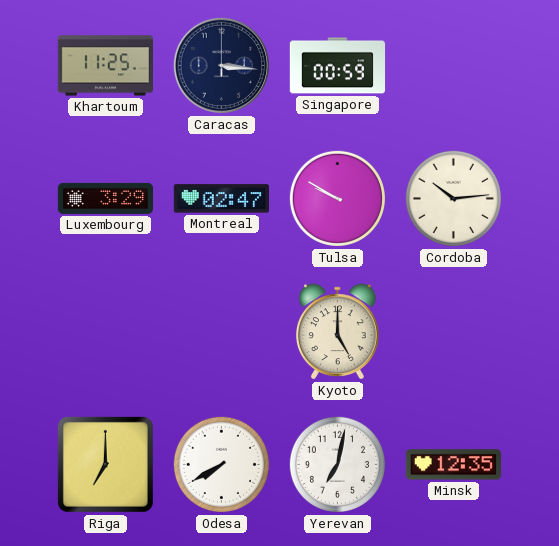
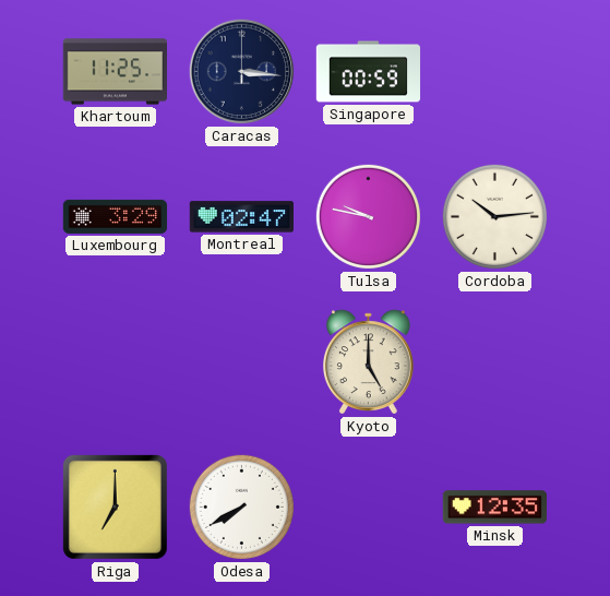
Tulsa: 9:50 -> 9:47
Yerevan: 7:02 -> none
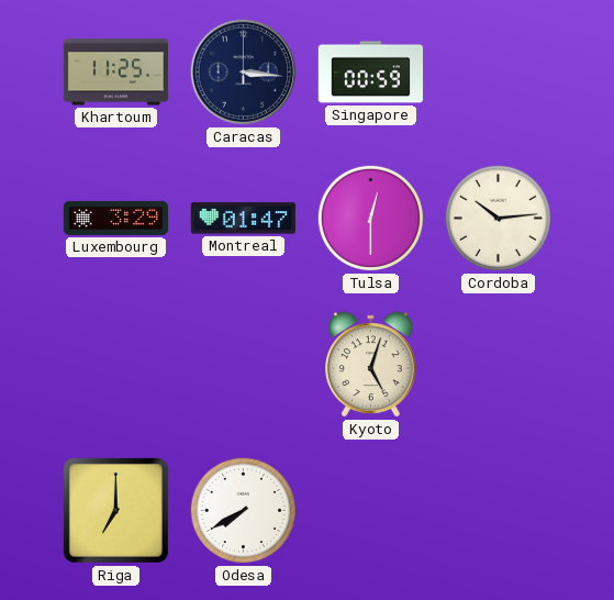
Montreal: 02:47 -> 01:47
Tulsa: 9:47 -> 12:30
Kyoto: 5:00 -> 5:03
Minsk: 12:35 -> none
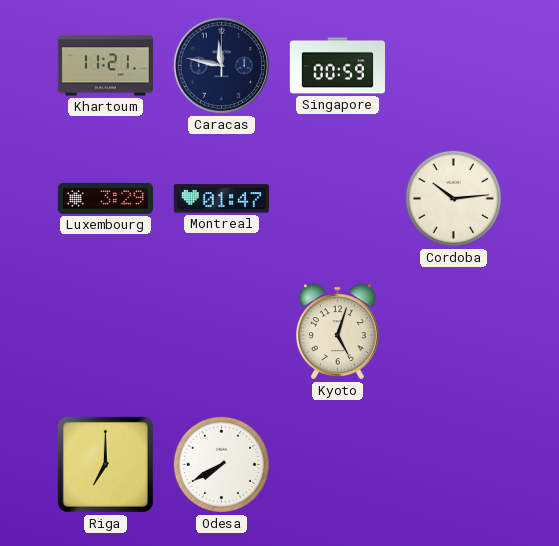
Khartoum: 11:25 -> 11:21
Caracas: 3:16 -> 11:47
Tulsa: 12:30 -> none
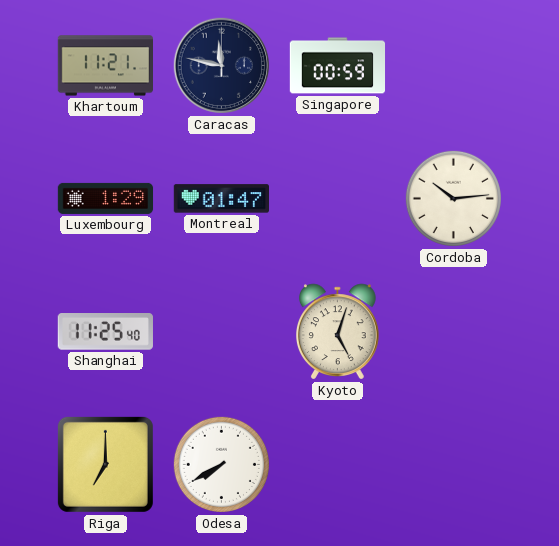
Luxembourg: 3:29 -> 1:29
Shanghai: none -> 11:25
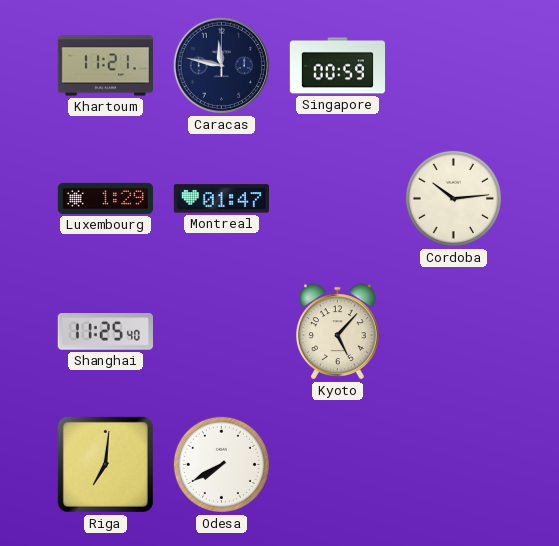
Kyoto: 5:03 -> 5:07
Riga: 7:00 -> 7:01
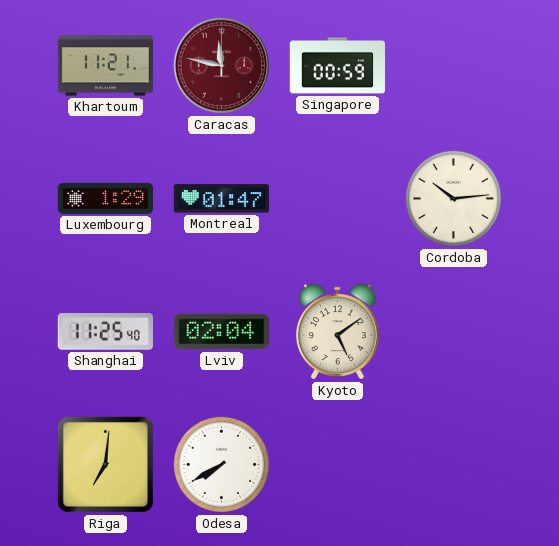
Caracas dial: navy -> burgundy
Lviv: none -> 02:04
Kyoto: 5:07 -> 5:09
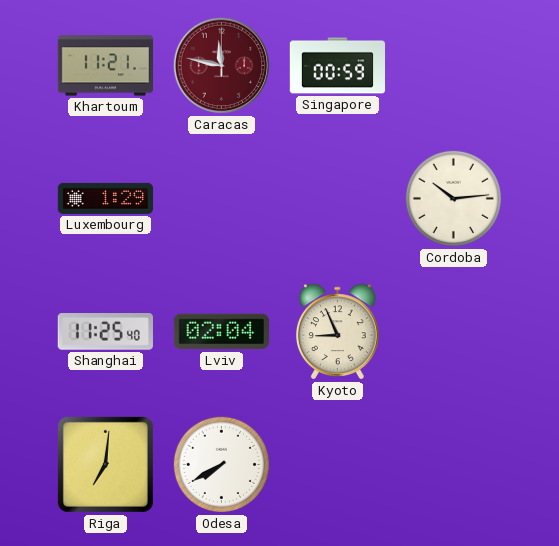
Montreal: 01:47 -> none
Kyoto: 5:09 -> 8:56
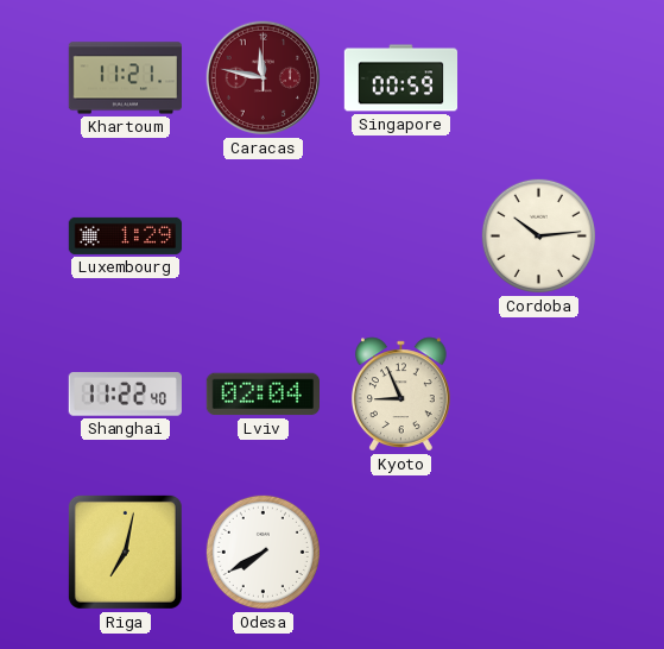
Shanghai: 11:25 -> 11:22
Riga: 7:01 -> 7:02
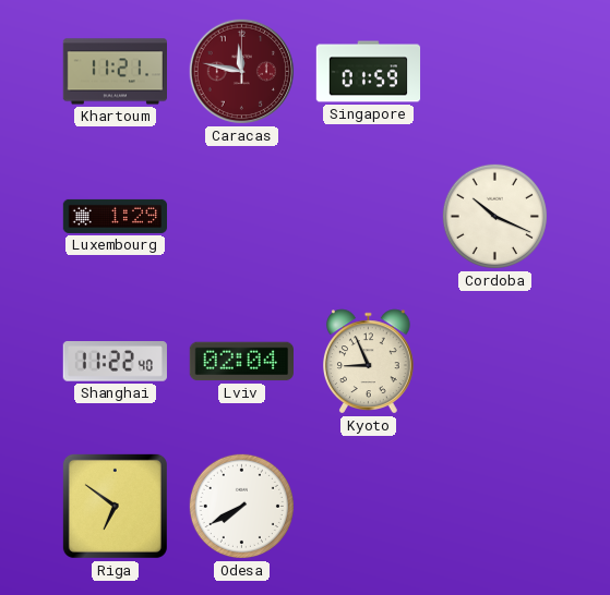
Singapore: 00:59 -> 01:59
Cordoba: 10:14 -> 10:19
Riga: 7:02 -> 6:51
